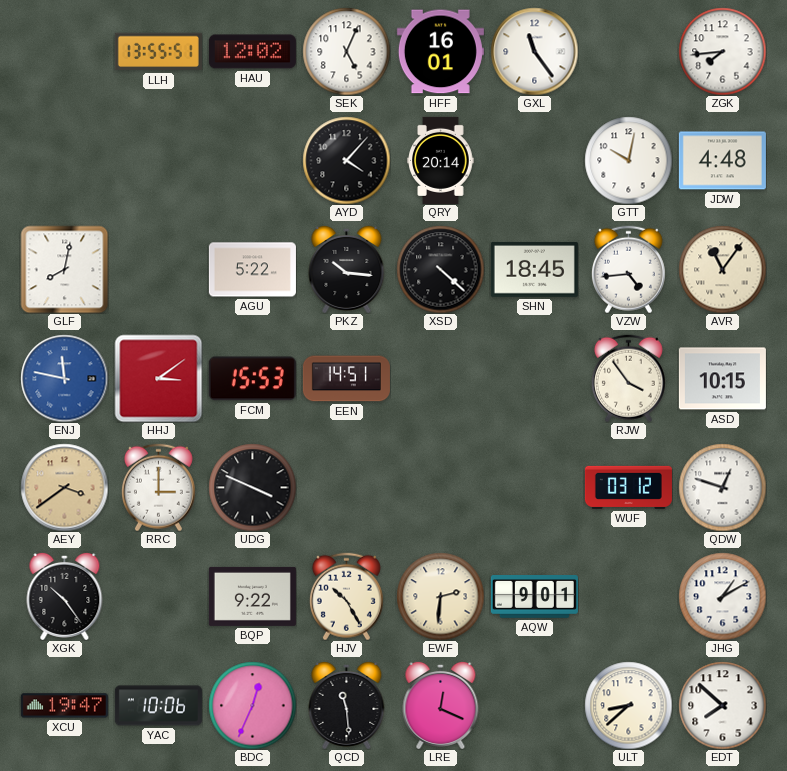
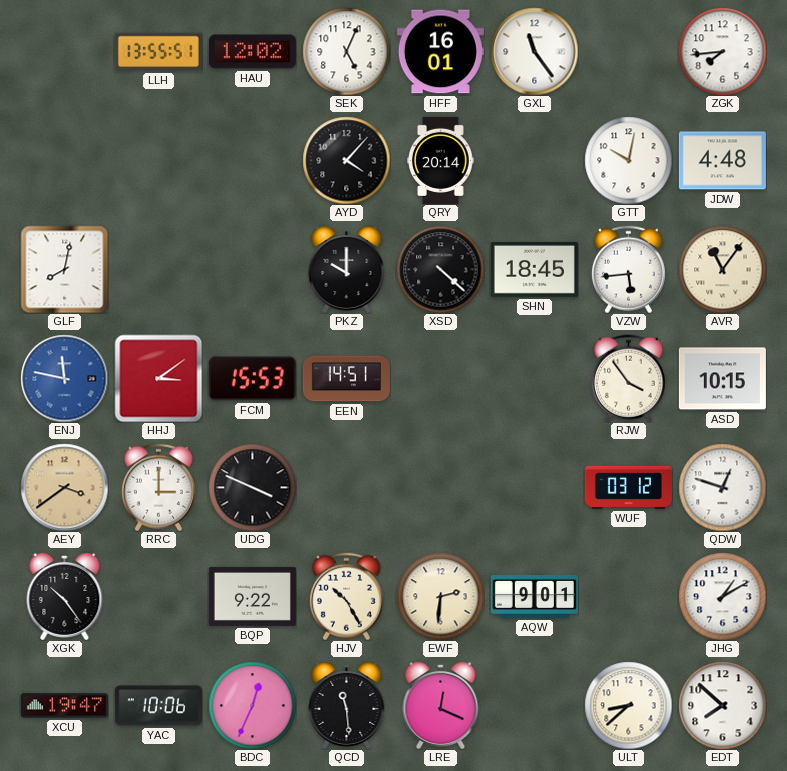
AGU: 5:22 -> none
PKZ: 10:16 -> 10:00
VZW: 4:44 -> 5:44
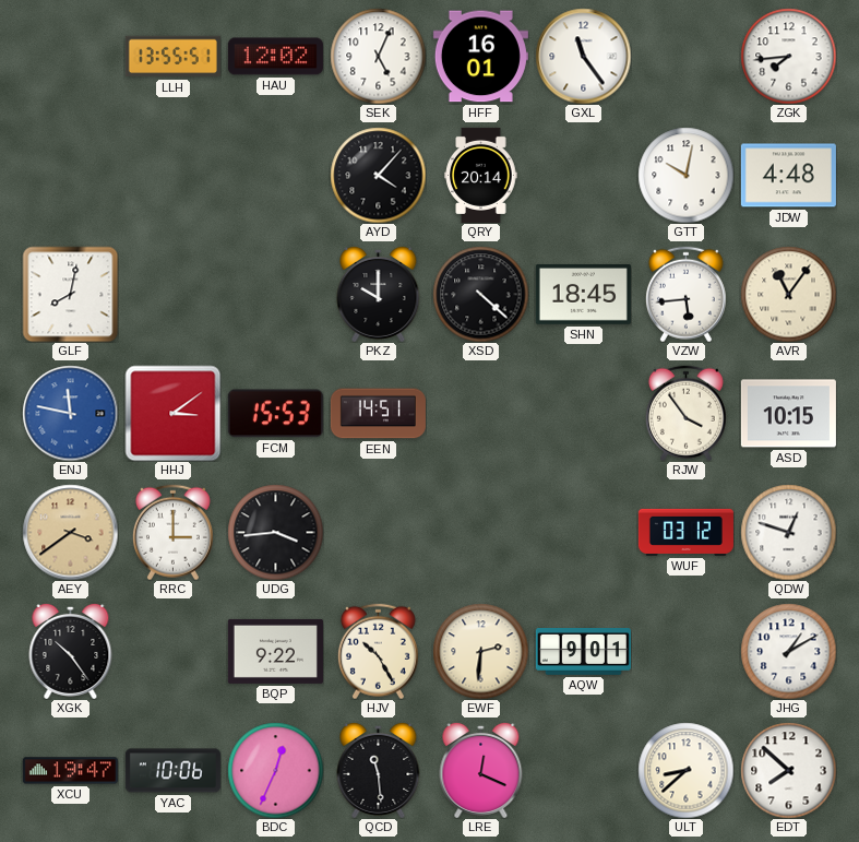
UDG: 3:49 -> 3:44
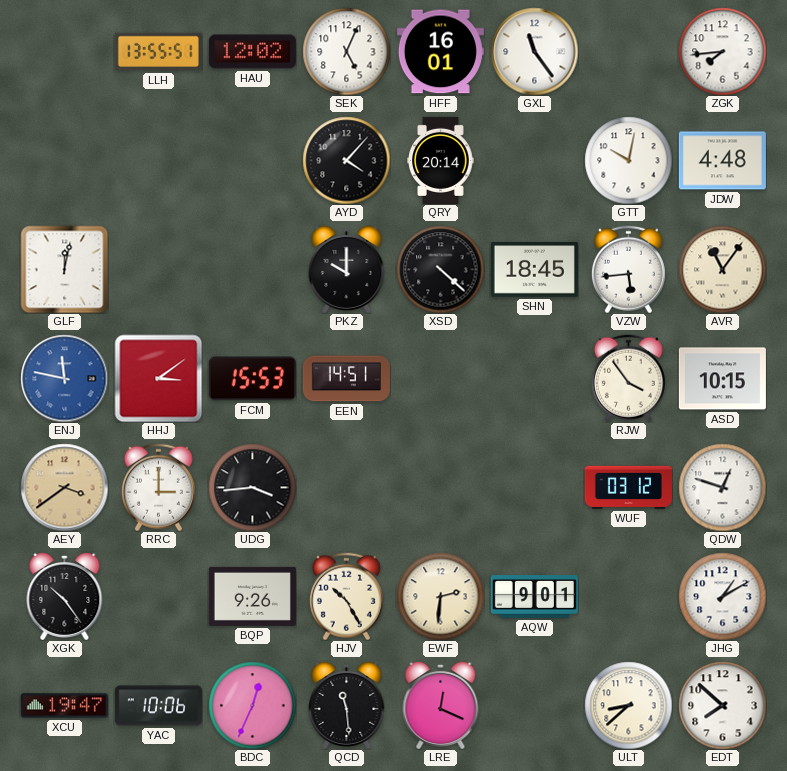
GLF: 8:02 -> 12:02
BQP: 9:22 -> 9:26
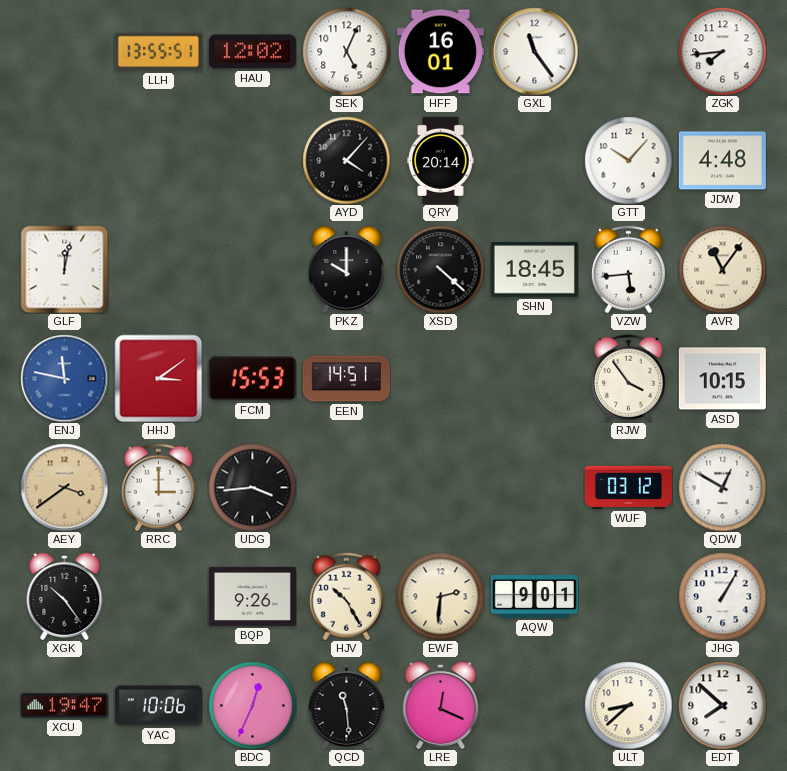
GTT: 10:02 -> 10:07
QDW: 12:48 -> 12:50
JHG: 1:10 -> 1:05
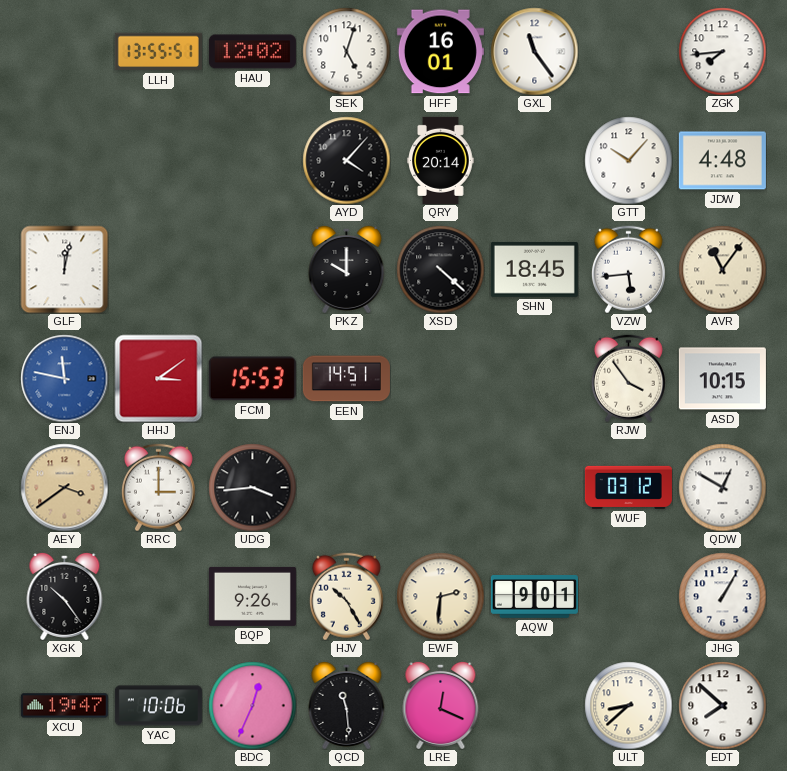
SEK: 5:04 -> 5:03
